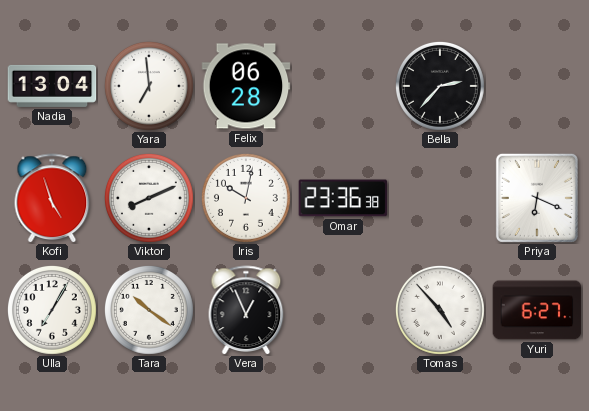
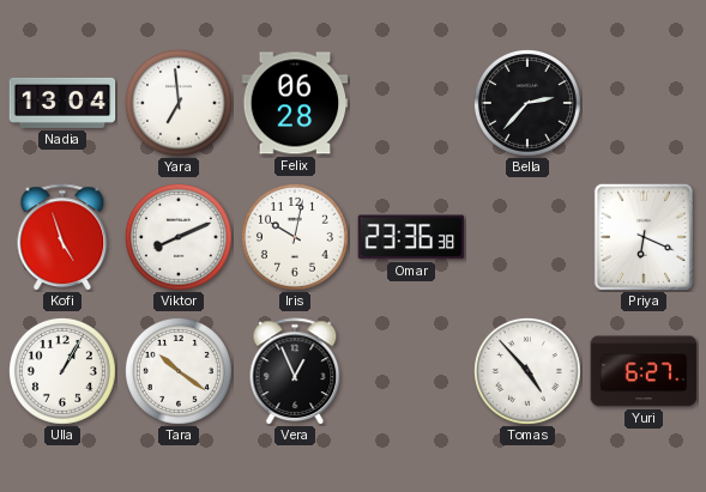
Ulla: 7:05 -> 1:05
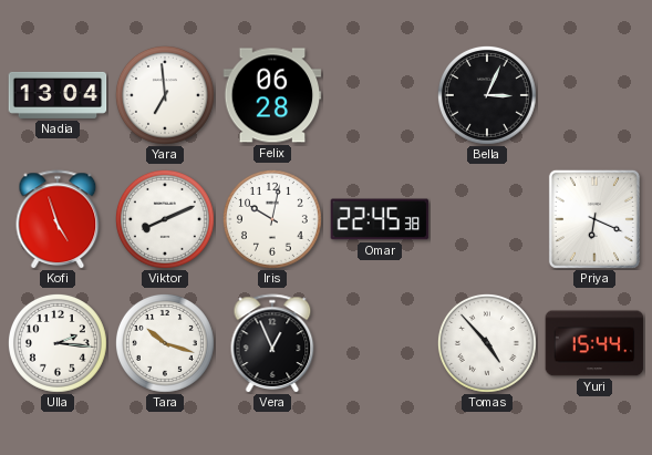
Bella: 2:37 -> 3:04
Omar: 23:36 -> 22:45
Ulla: 1:05 -> 2:16
Tara: 10:21 -> 10:18
Yuri: 6:27 -> 15:44
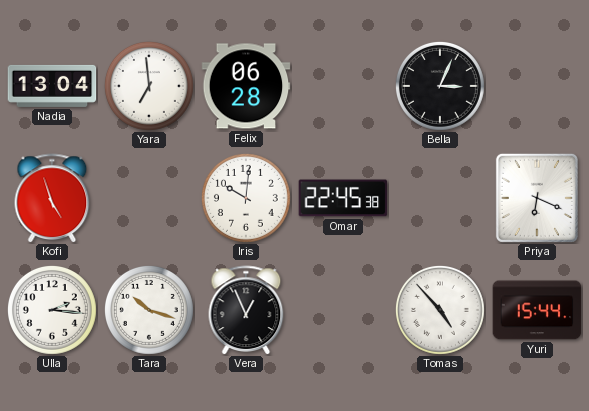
Viktor: 8:11 -> none
Iris: 10:02 -> 10:01
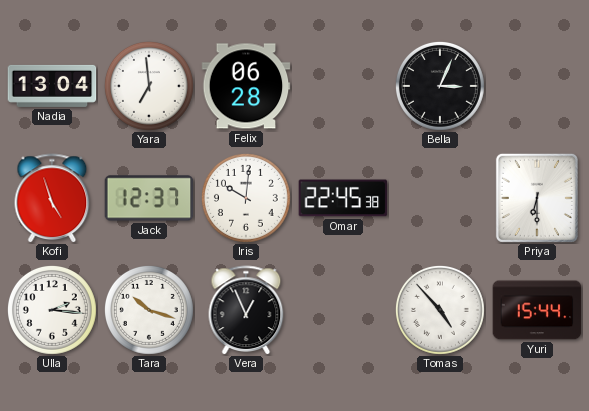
Jack: none -> 12:37
Priya: 6:19 -> 6:30
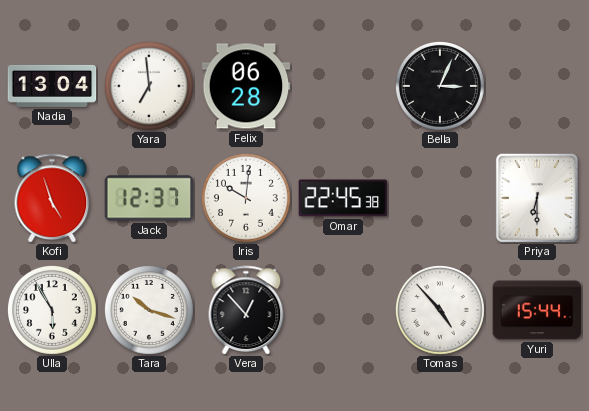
Ulla: 2:16 -> 5:55
Vera: 12:56 -> 12:53
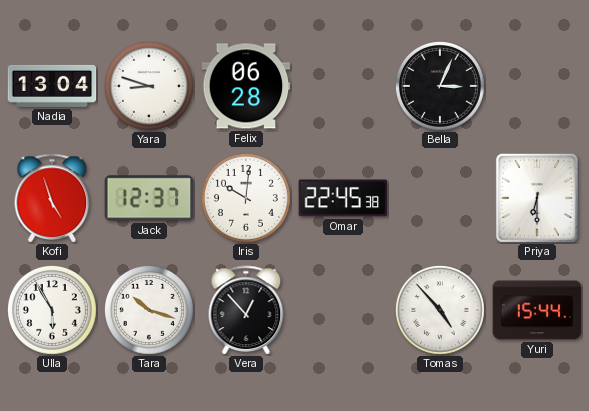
Yara: 6:59 -> 8:48
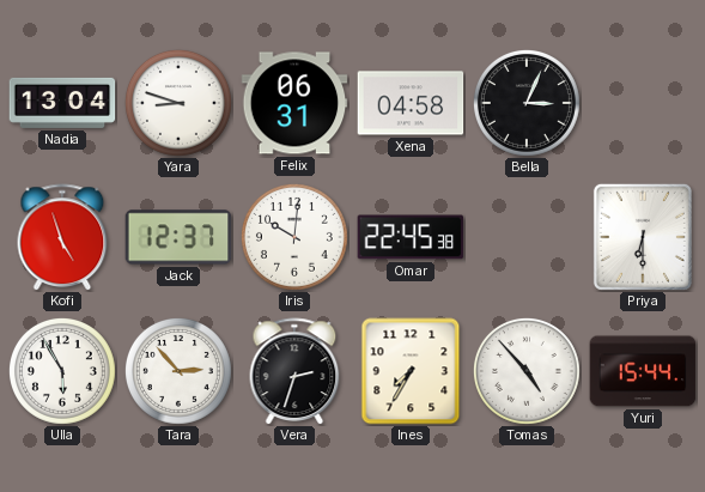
Felix: 06:28 -> 06:31
Xena: none -> 04:58
Tara: 10:18 -> 2:53
Vera: 12:53 -> 2:33
Ines: none -> 7:35
